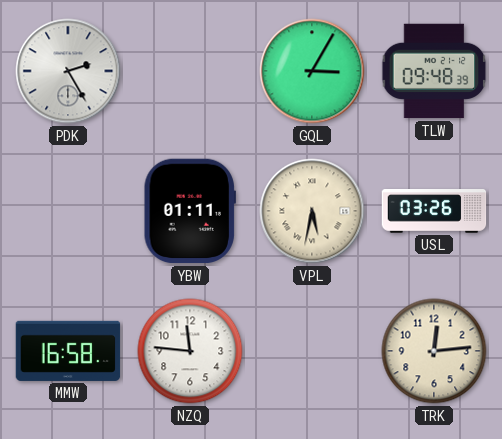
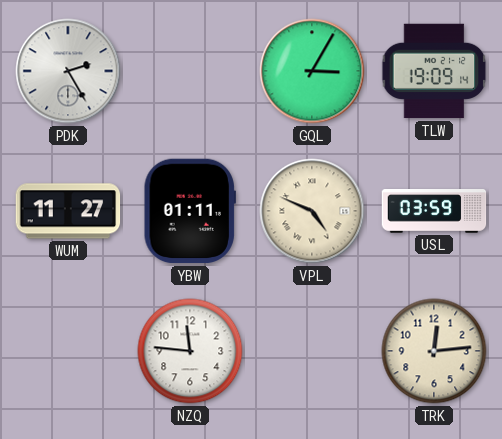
TLW: 09:48 -> 19:09
WUM: none -> 11:27
VPL: 5:32 -> 4:49
USL: 03:26 -> 03:59
MMW: 16:58 -> none
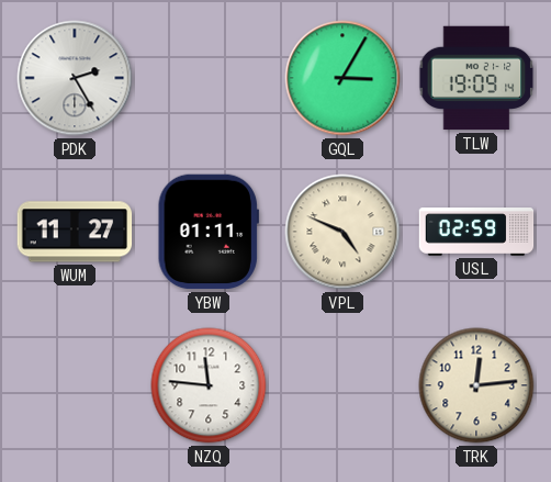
USL: 03:59 -> 02:59
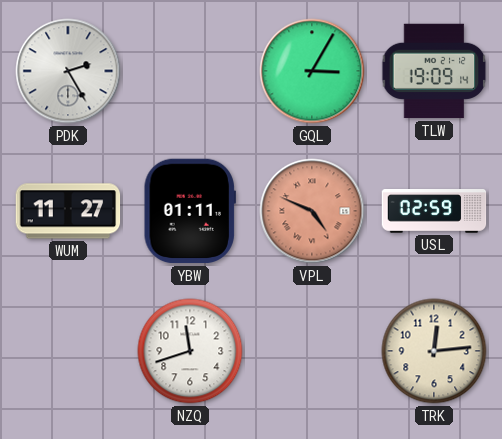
VPL dial: cream -> salmon
NZQ: 11:46 -> 11:42
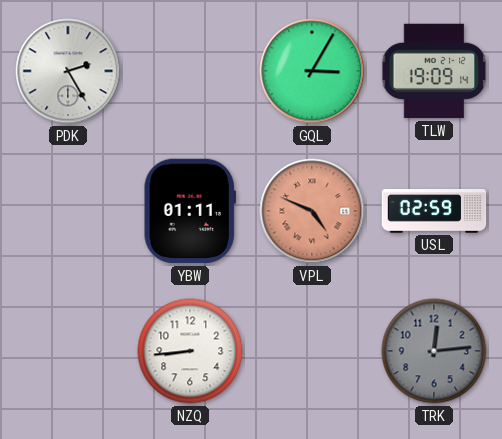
WUM: 11:27 -> none
NZQ: 11:42 -> 8:44
TRK dial: cream -> grey
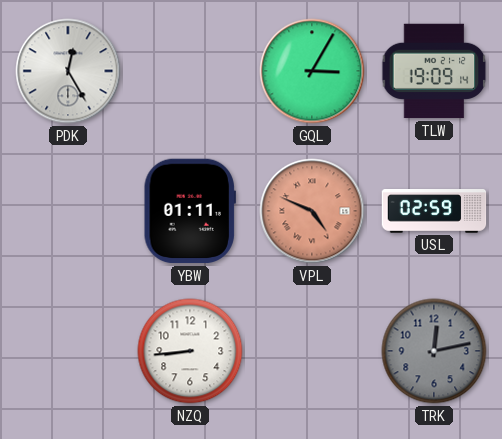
PDK: 2:25 -> 12:25
TRK: 12:14 -> 12:13
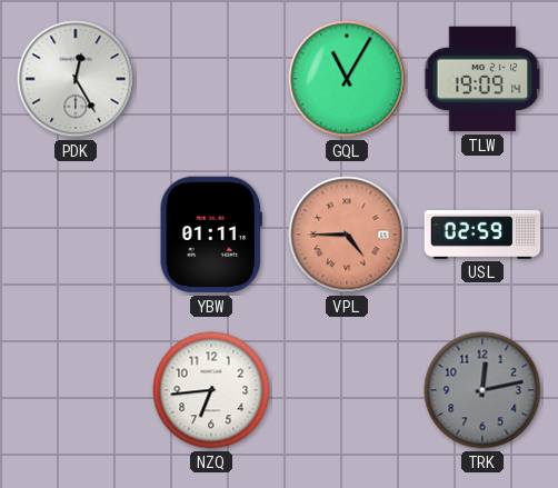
GQL: 3:05 -> 11:05
VPL: 4:49 -> 4:45
NZQ: 8:44 -> 6:44
